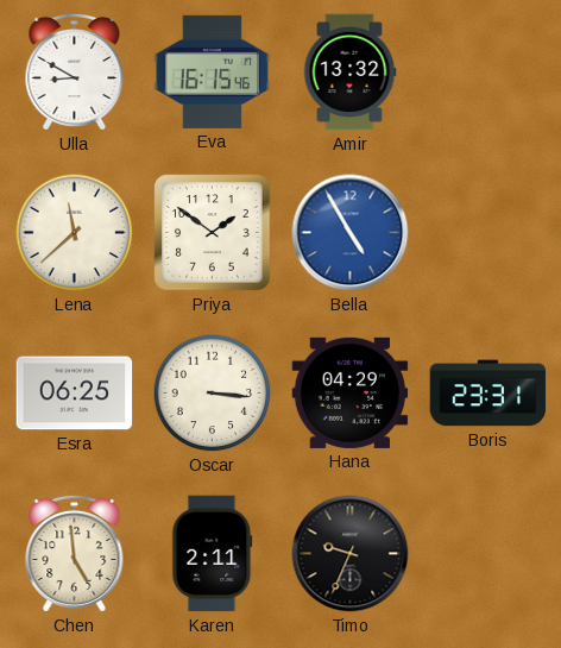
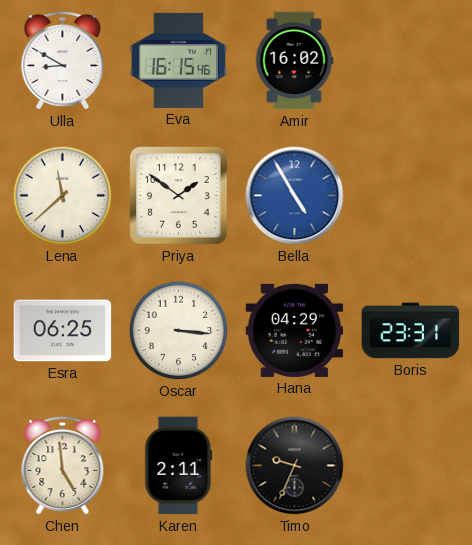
Amir: 13:32 -> 16:02
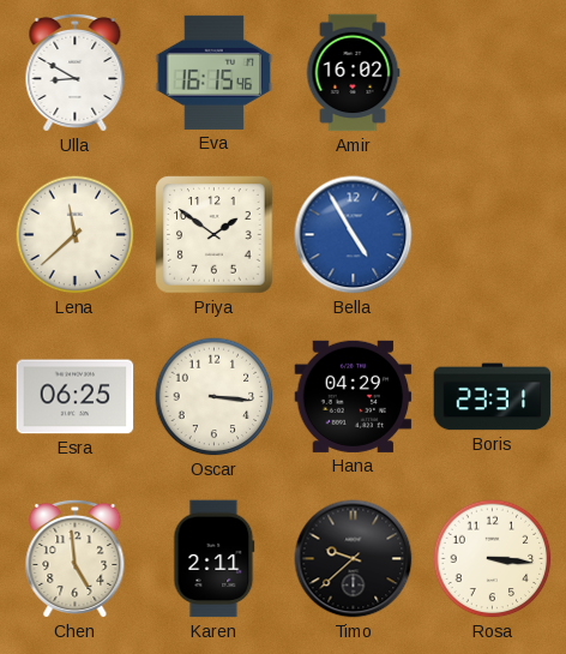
Timo: 9:34 -> 9:38
Rosa: none -> 3:16
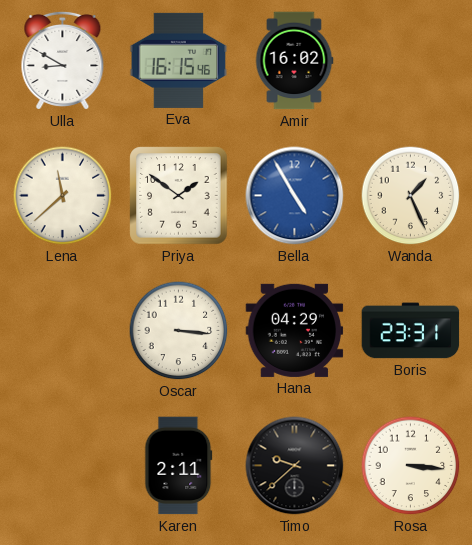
Wanda: none -> 1:26
Esra: 06:25 -> none
Chen: 4:59 -> none
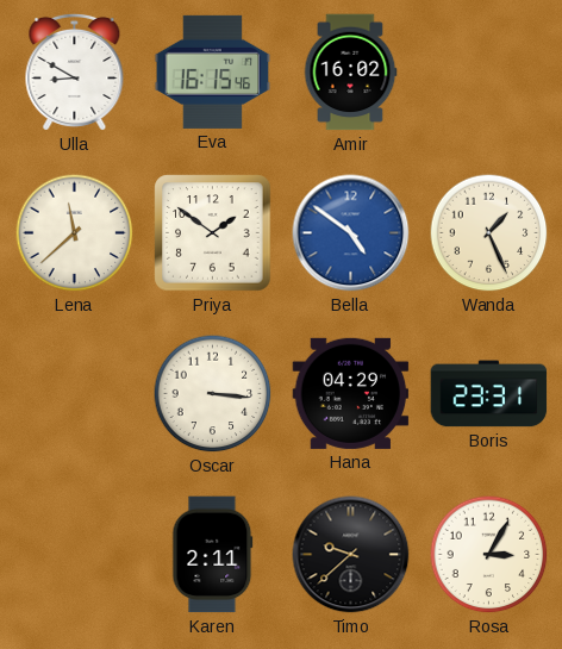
Bella: 4:55 -> 4:51
Rosa: 3:16 -> 3:05
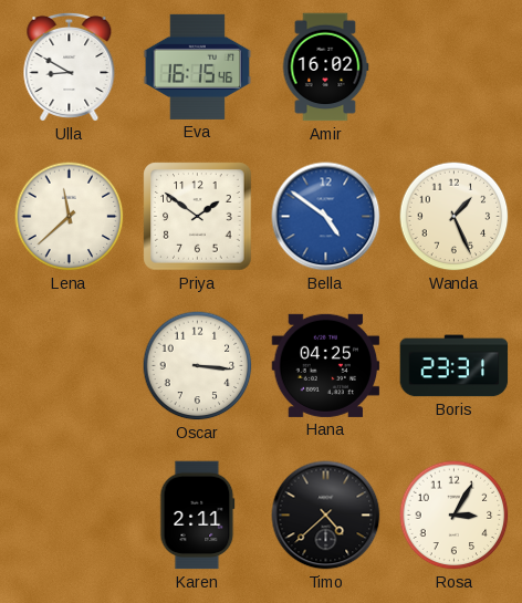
Hana: 04:29 -> 04:25
Timo: 9:38 -> 4:38
